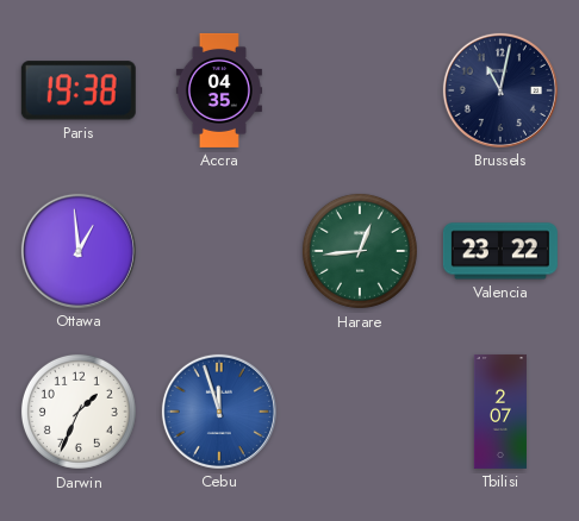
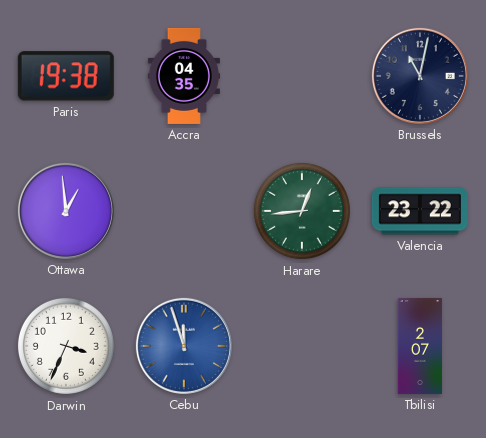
Darwin: 1:34 -> 3:34
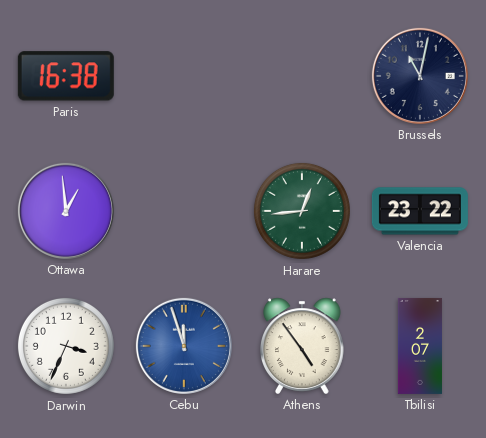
Paris: 19:38 -> 16:38
Accra: 04:35 -> none
Athens: none -> 4:54
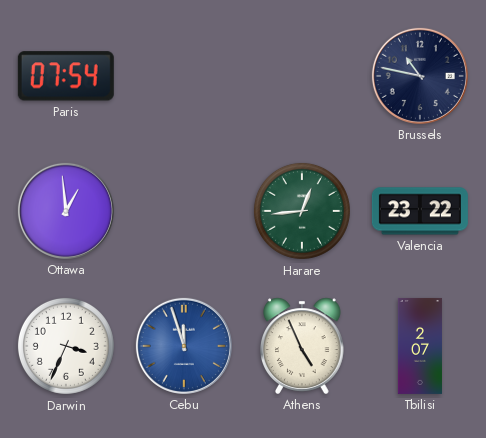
Paris: 16:38 -> 07:54
Brussels: 11:02 -> 10:47
Athens: 4:54 -> 4:56
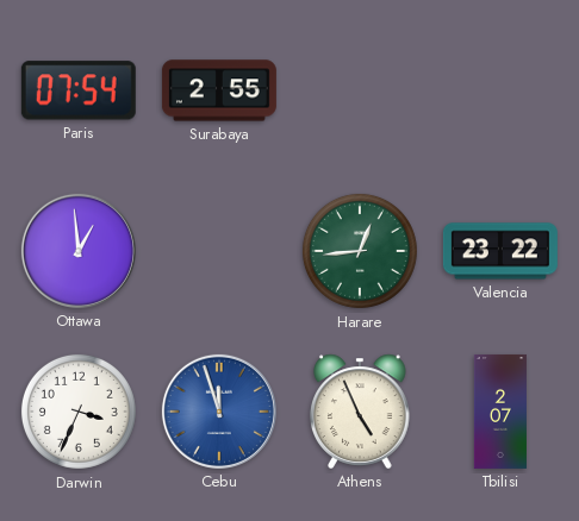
Surabaya: none -> 2:55
Brussels: 10:47 -> none
